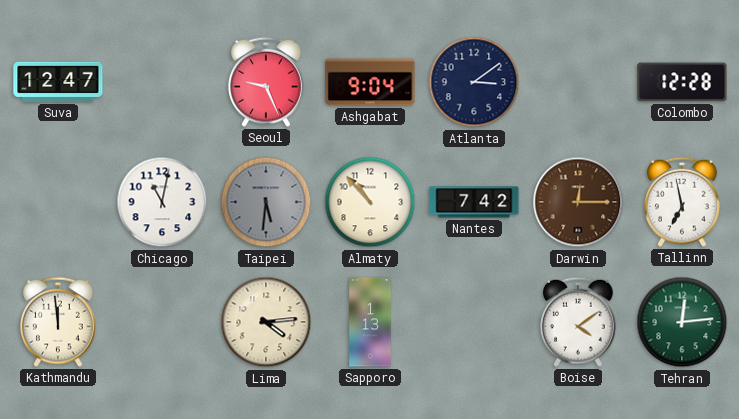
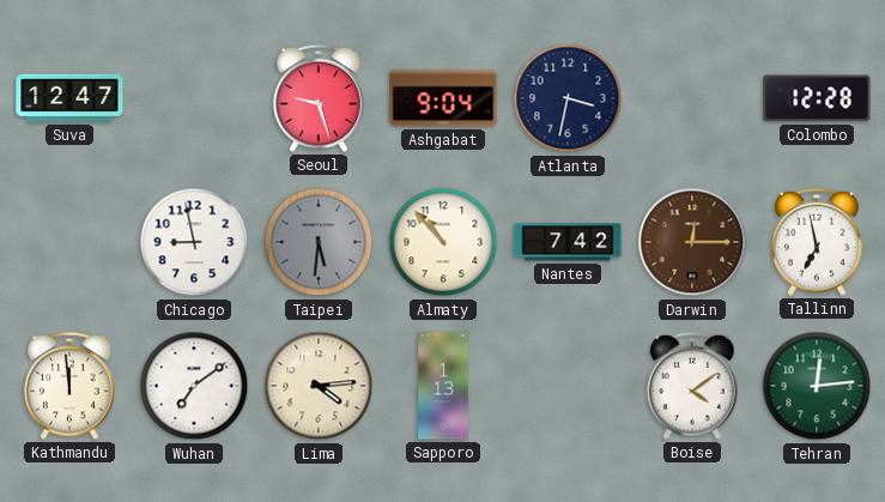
Seoul: 9:26 -> 9:27
Atlanta: 3:09 -> 3:32
Chicago: 11:02 -> 8:58
Wuhan: none -> 7:09
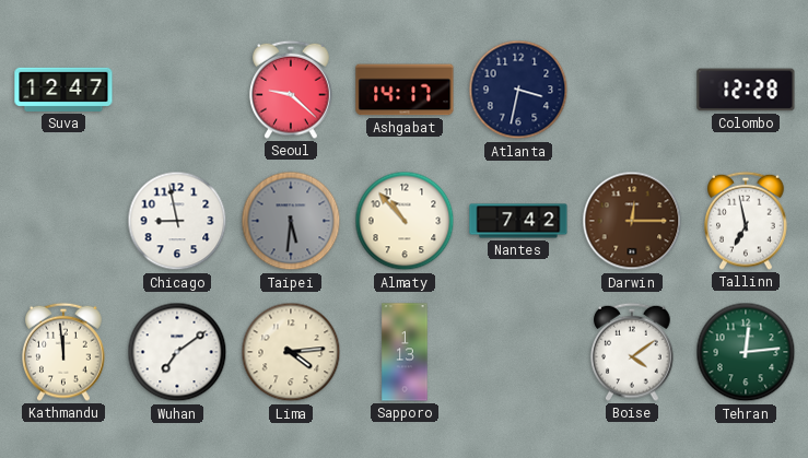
Seoul: 9:27 -> 9:22
Ashgabat: 9:04 -> 14:17
